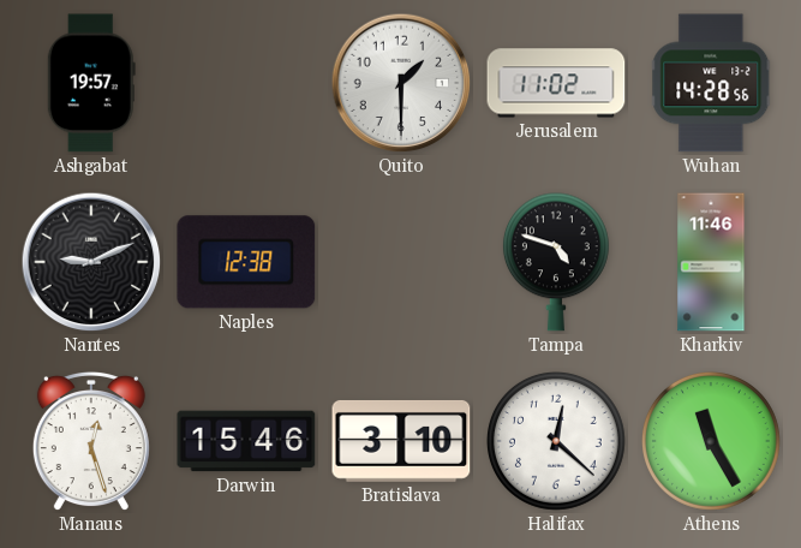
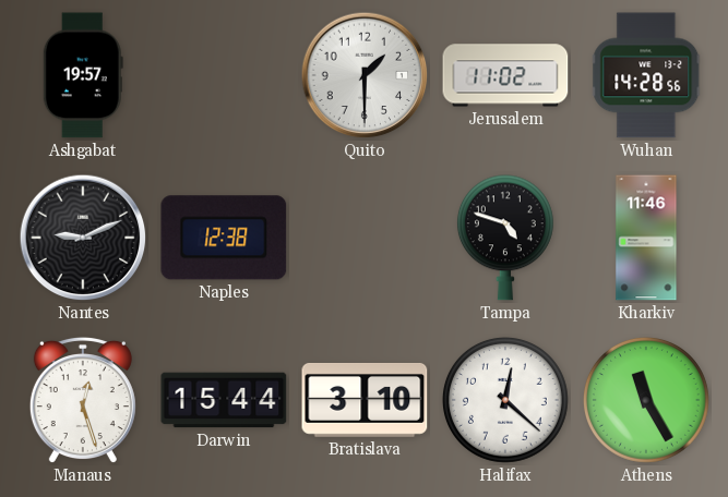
Darwin: 15:46 -> 15:44
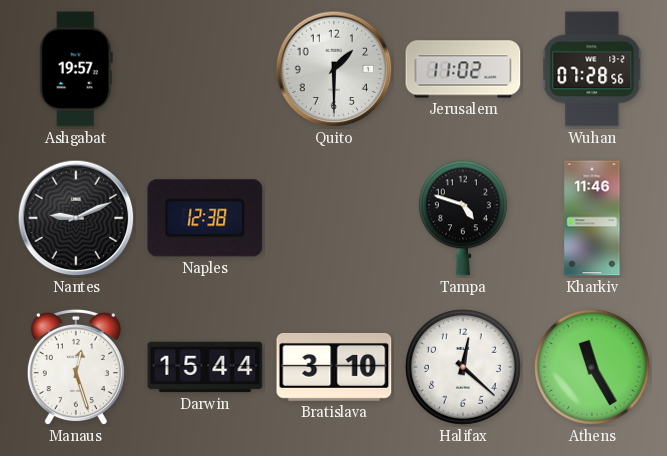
Wuhan: 14:28 -> 07:28
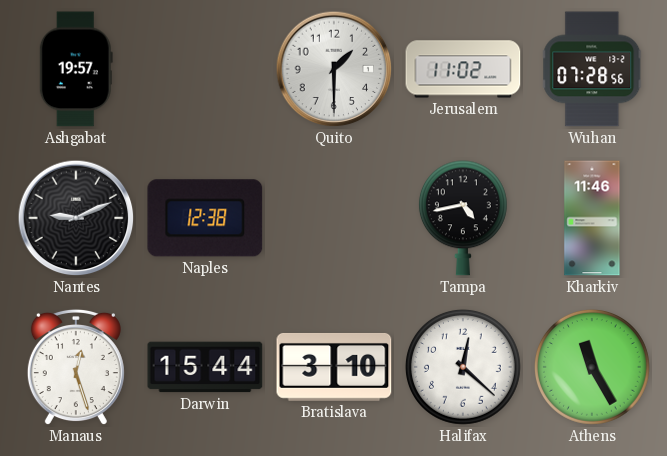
Tampa: 4:48 -> 4:43
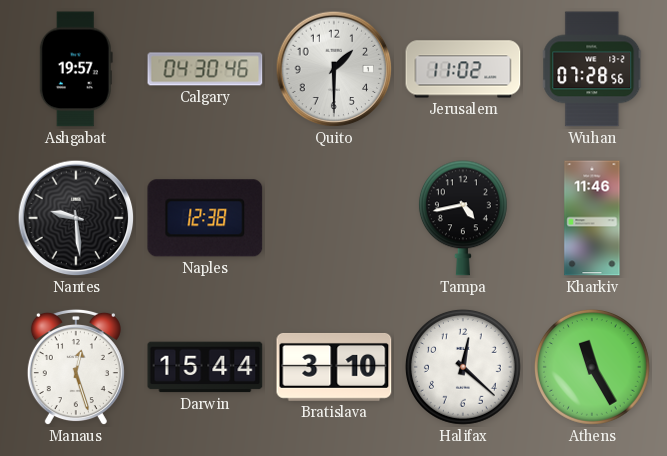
Calgary: none -> 04:30
Nantes: 9:11 -> 9:29
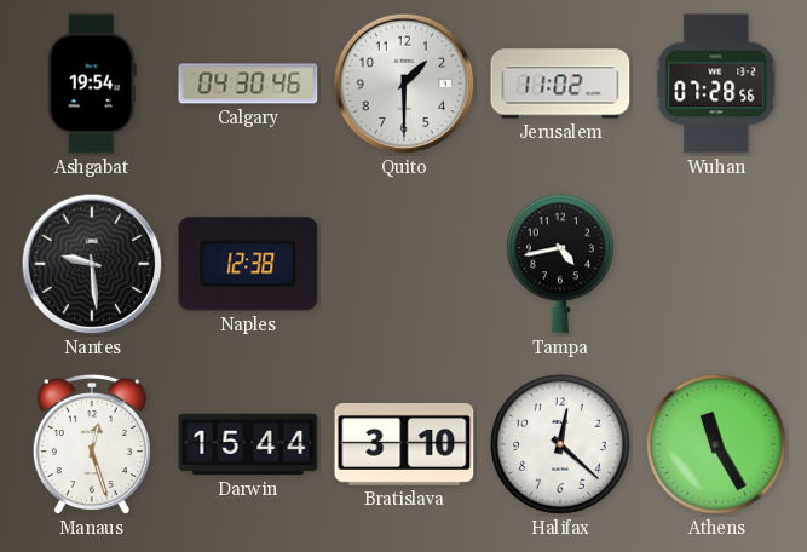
Ashgabat: 19:57 -> 19:54
Kharkiv: 11:46 -> none
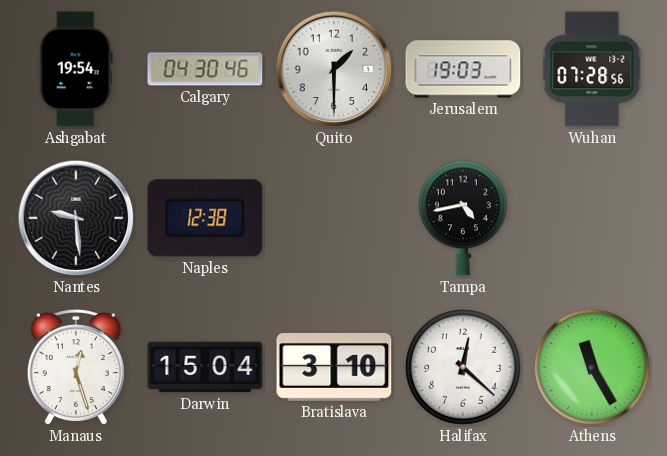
Jerusalem: 11:02 -> 19:03
Darwin: 15:44 -> 15:04
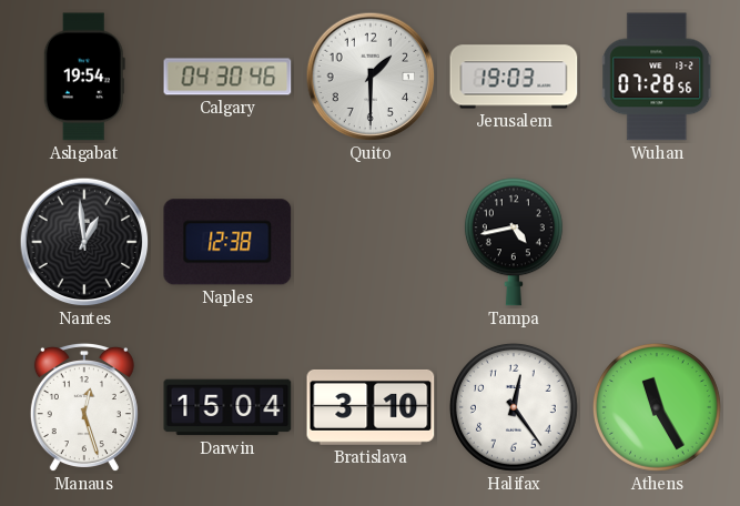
Nantes: 9:29 -> 12:59
Halifax: 12:22 -> 12:24
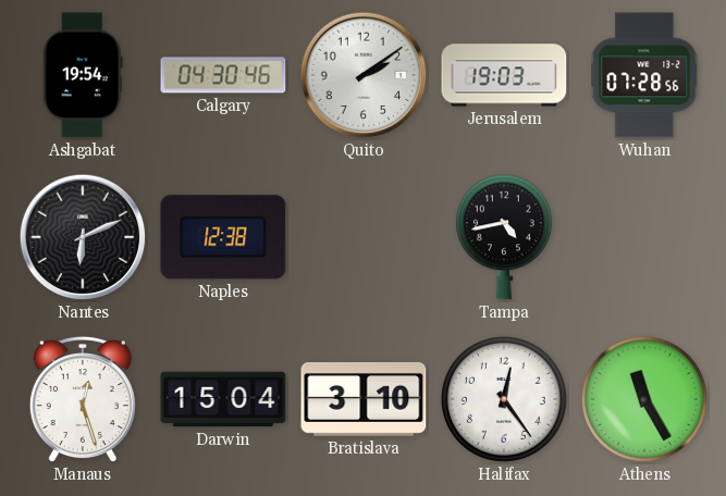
Quito: 1:30 -> 2:09
Nantes: 12:59 -> 6:11
